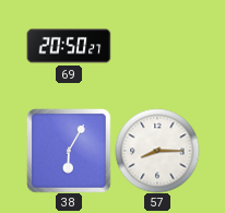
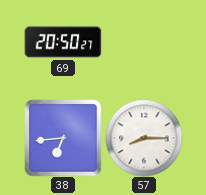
38: 6:05 -> 6:44
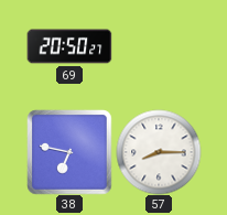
38: 6:44 -> 6:47
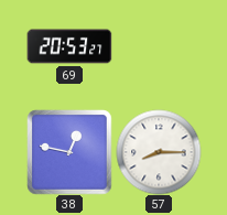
69: 20:50 -> 20:53
38: 6:47 -> 12:47
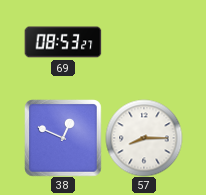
69: 20:53 -> 08:53
38: 12:47 -> 12:49
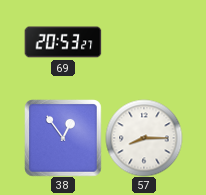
69: 08:53 -> 20:53
38: 12:49 -> 12:54
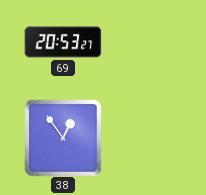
57: 8:15 -> none
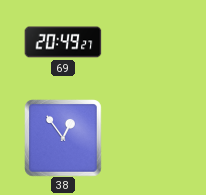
69: 20:53 -> 20:49
